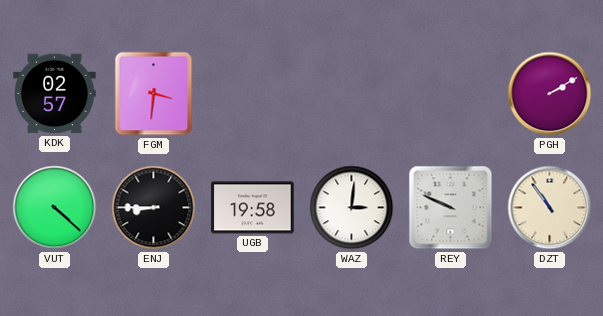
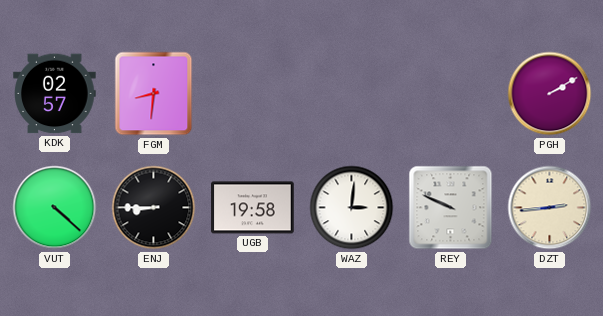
FGM: 3:31 -> 8:31
DZT: 10:54 -> 2:44
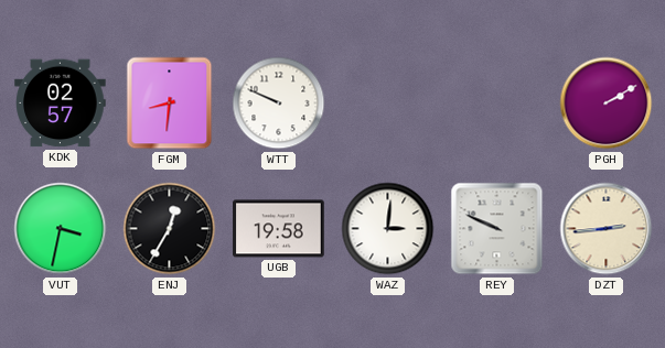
WTT: none -> 9:49
VUT: 4:22 -> 3:32
ENJ: 8:45 -> 12:35
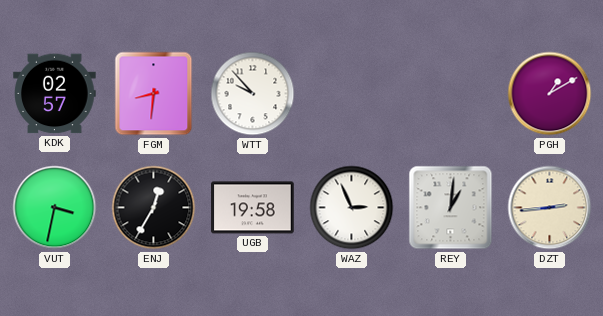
WTT: 9:49 -> 9:53
PGH: 2:10 -> 1:10
WAZ: 3:01 -> 2:56
REY: 9:49 -> 1:01
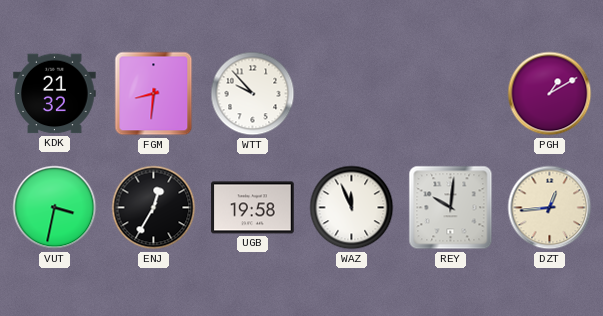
KDK: 02:57 -> 21:32
WAZ: 2:56 -> 11:56
REY: 1:01 -> 10:01
DZT: 2:44 -> 12:44
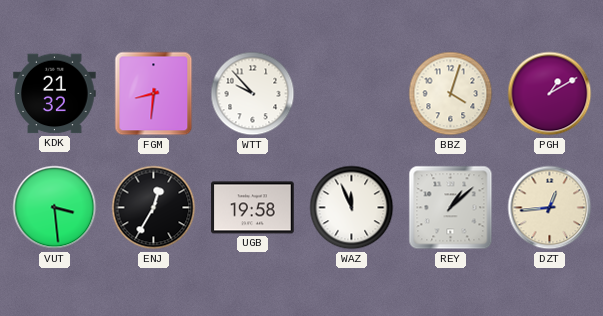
BBZ: none -> 4:03
VUT: 3:32 -> 3:29
REY: 10:01 -> 1:08
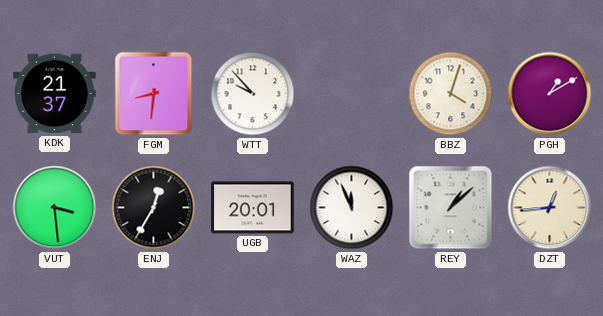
KDK: 21:32 -> 21:37
UGB: 19:58 -> 20:01
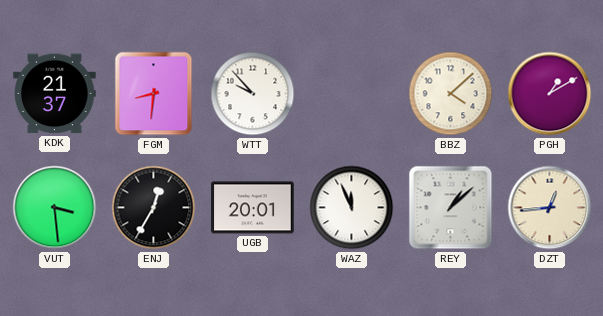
BBZ: 4:03 -> 4:08
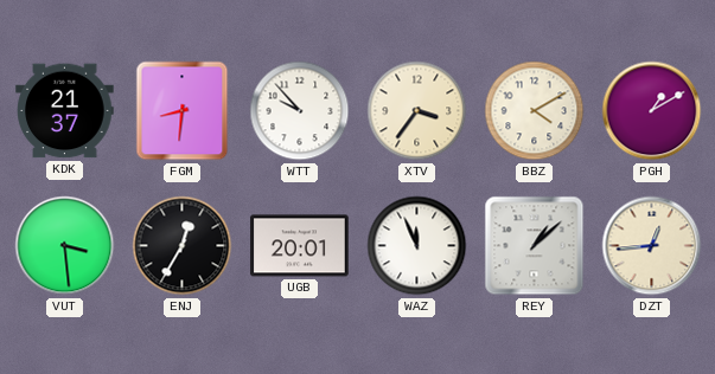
XTV: none -> 3:36
BBZ: 4:08 -> 4:10
